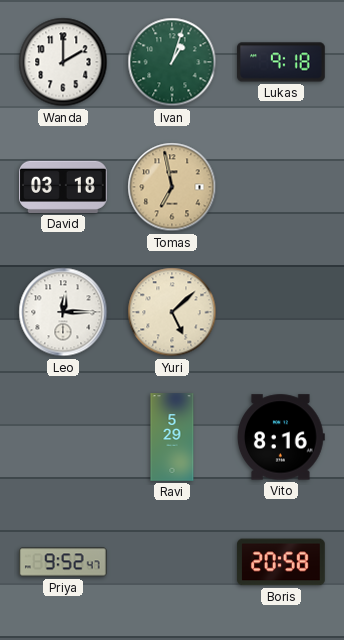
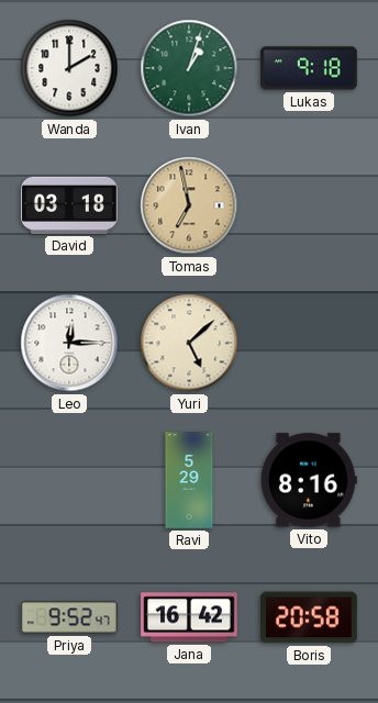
Jana: none -> 16:42
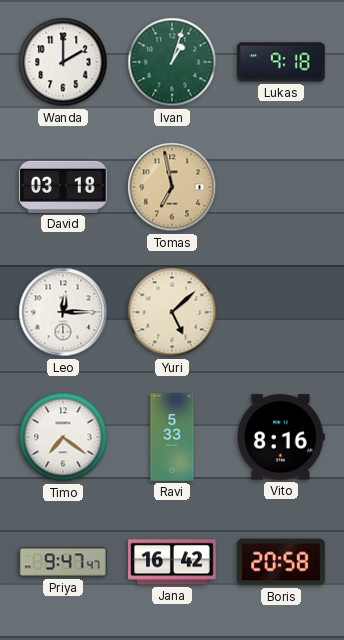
Timo: none -> 7:21
Ravi: 5:29 -> 5:33
Priya: 9:52 -> 9:47
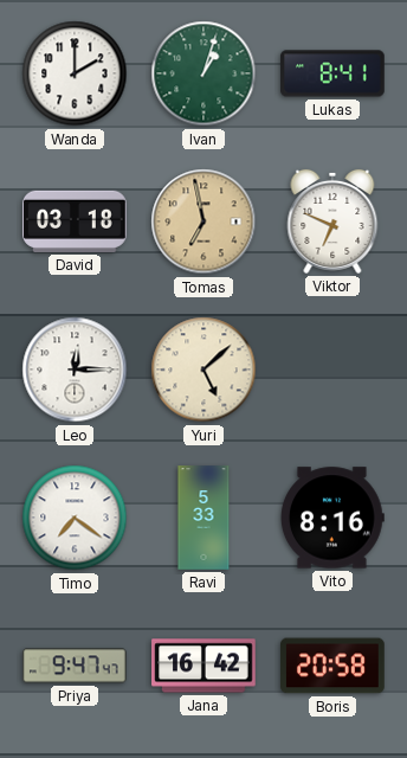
Lukas: 9:18 -> 8:41
Viktor: none -> 6:49
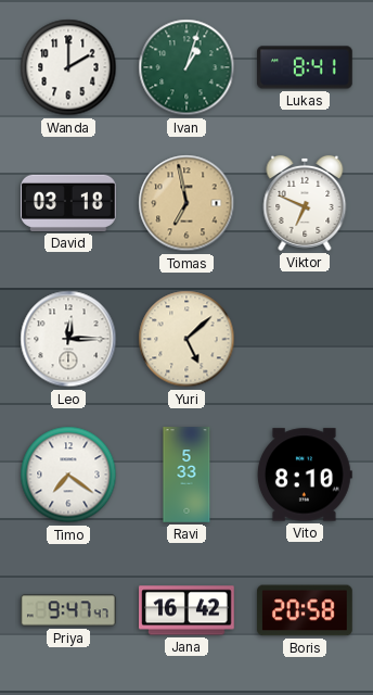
Vito: 8:16 -> 8:10
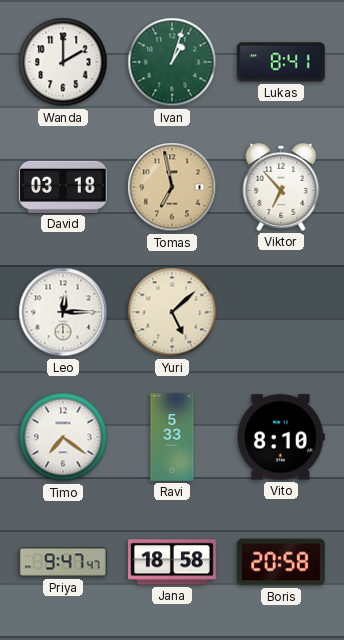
Viktor: 6:49 -> 6:53
Jana: 16:42 -> 18:58
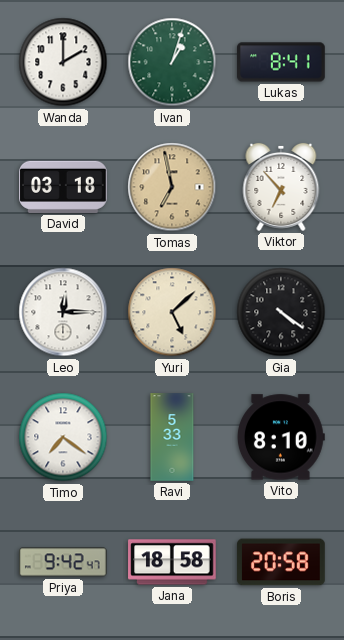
Gia: none -> 4:21
Priya: 9:47 -> 9:42
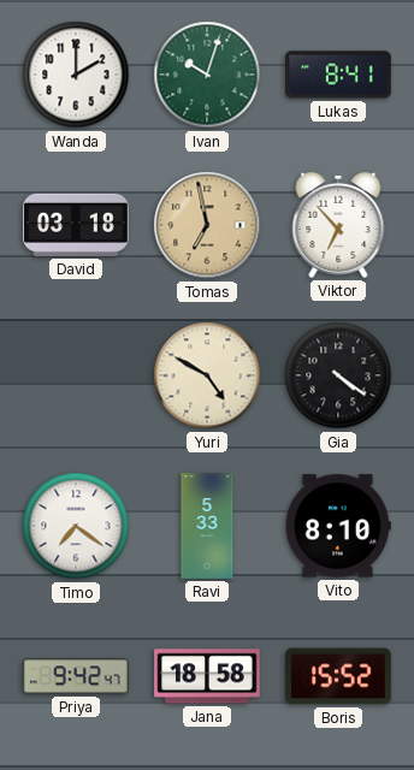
Ivan: 1:03 -> 10:03
Leo: 12:15 -> none
Yuri: 5:08 -> 4:50
Boris: 20:58 -> 15:52
